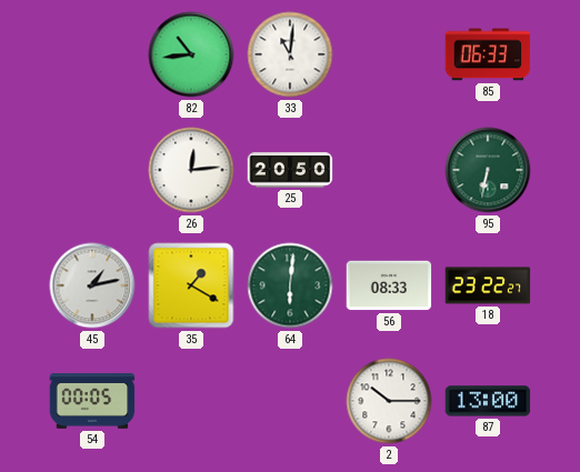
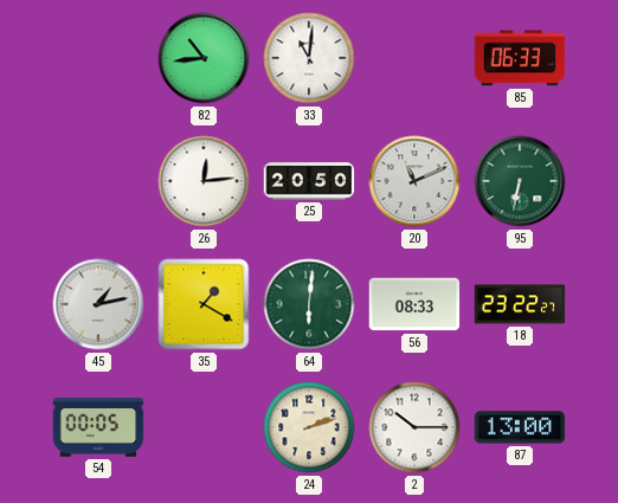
20: none -> 11:11
24: none -> 2:12
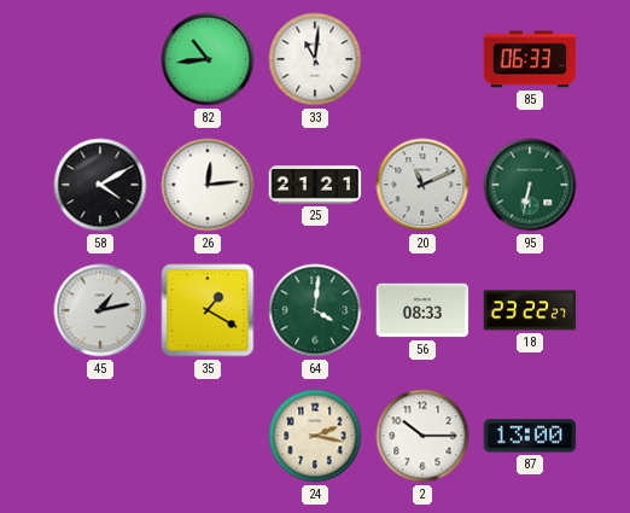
58: none -> 4:10
25: 20:50 -> 21:21
64: 6:01 -> 4:01
54: 00:05 -> none
24: 2:12 -> 2:17
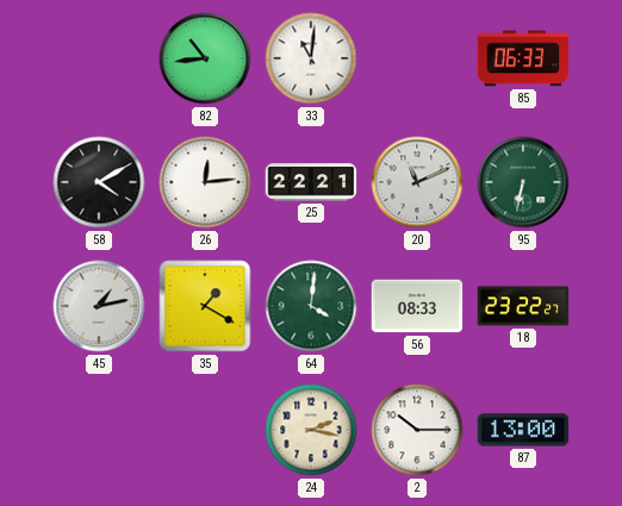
25: 21:21 -> 22:21
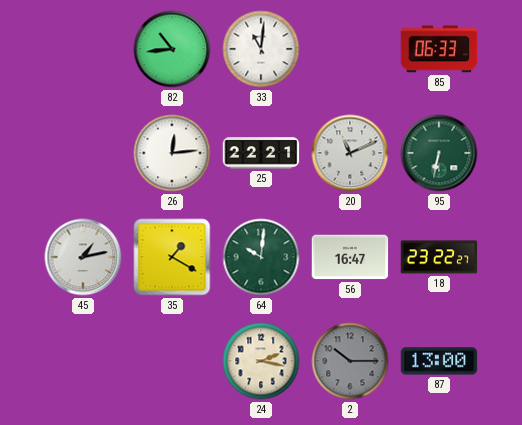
58: 4:10 -> none
64: 4:01 -> 10:01
56: 08:33 -> 16:47
2 dial: white -> grey
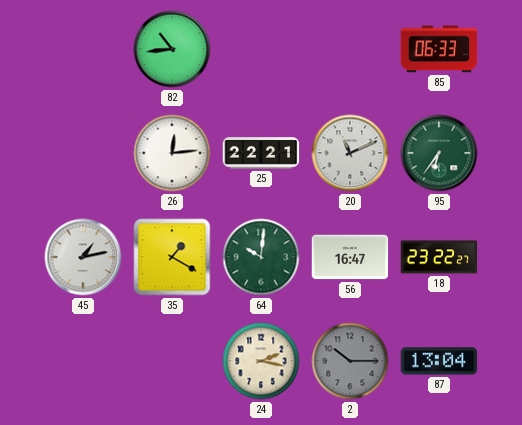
33: 11:01 -> none
95: 6:32 -> 6:36
87: 13:00 -> 13:04
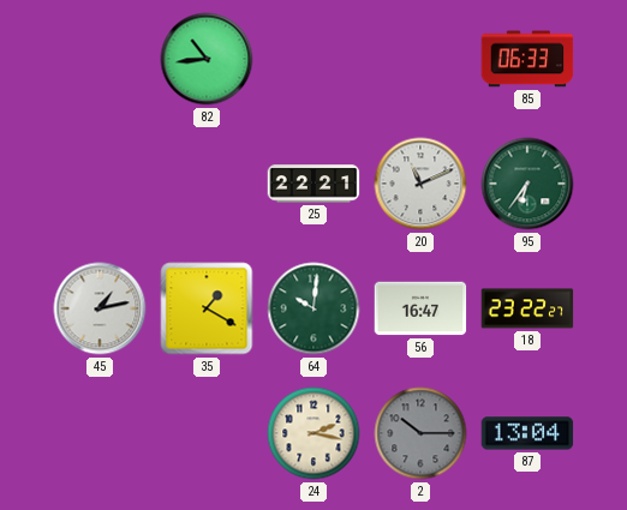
26: 12:14 -> none
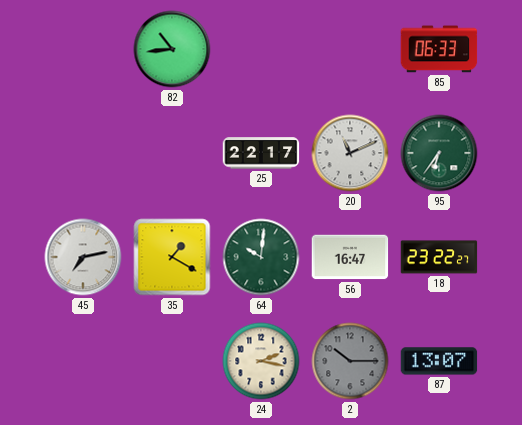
25: 22:21 -> 22:17
45: 1:13 -> 7:13
87: 13:04 -> 13:07
